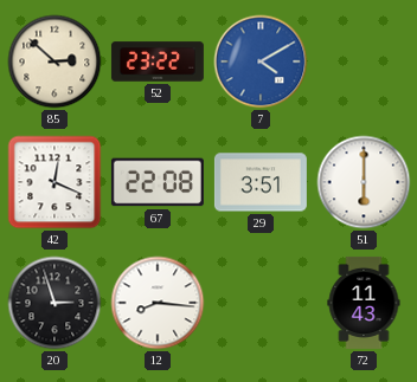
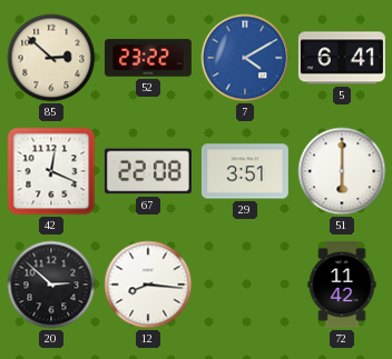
5: none -> 6:41
20: 2:57 -> 2:52
72: 11:43 -> 11:42
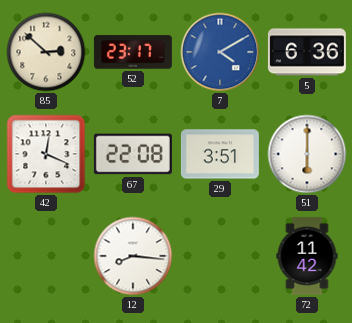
52: 23:22 -> 23:17
5: 6:41 -> 6:36
20: 2:52 -> none
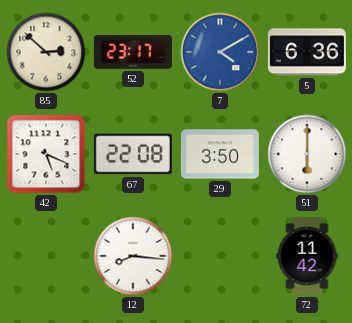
42: 12:19 -> 5:19
29: 3:51 -> 3:50
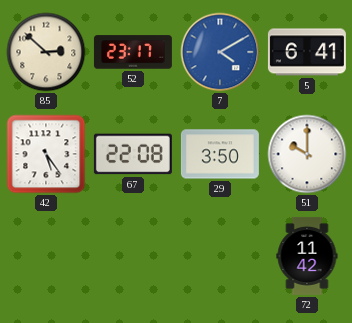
5: 6:36 -> 6:41
42: 5:19 -> 5:24
51: 6:00 -> 10:00
12: 8:16 -> none
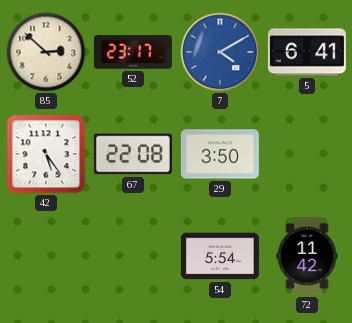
51: 10:00 -> none
54: none -> 5:54
